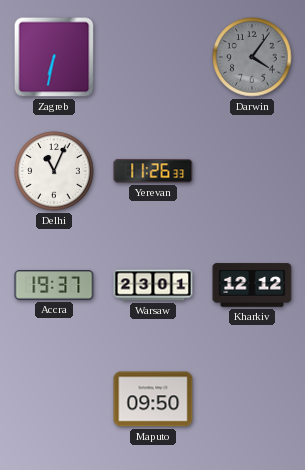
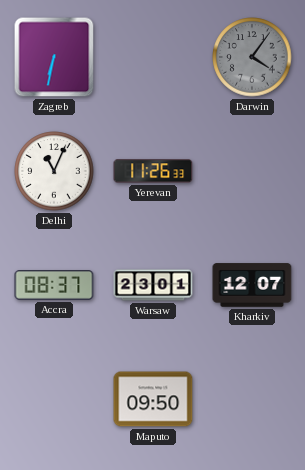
Accra: 19:37 -> 08:37
Kharkiv: 12:12 -> 12:07
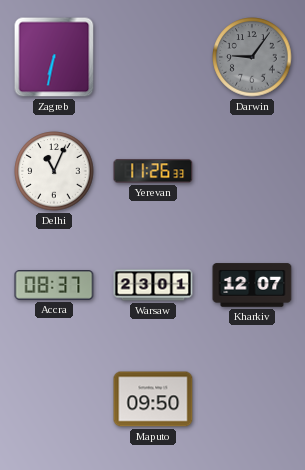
Darwin: 4:06 -> 9:06
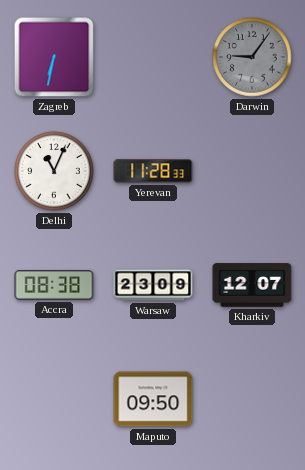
Yerevan: 11:26 -> 11:28
Accra: 08:37 -> 08:38
Warsaw: 23:01 -> 23:09
